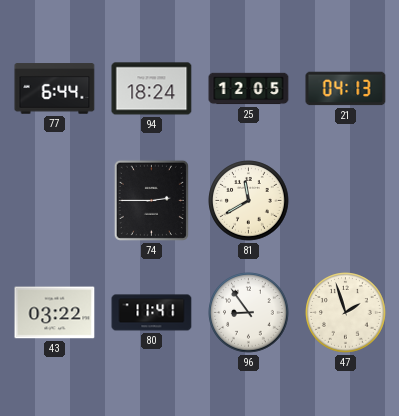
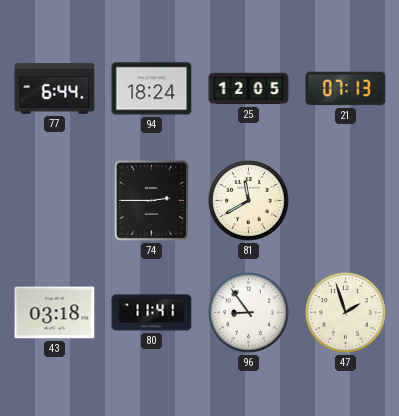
21: 04:13 -> 07:13
43: 03:22 -> 03:18
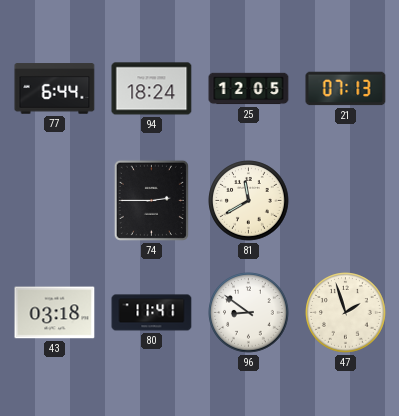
96: 8:54 -> 8:51
